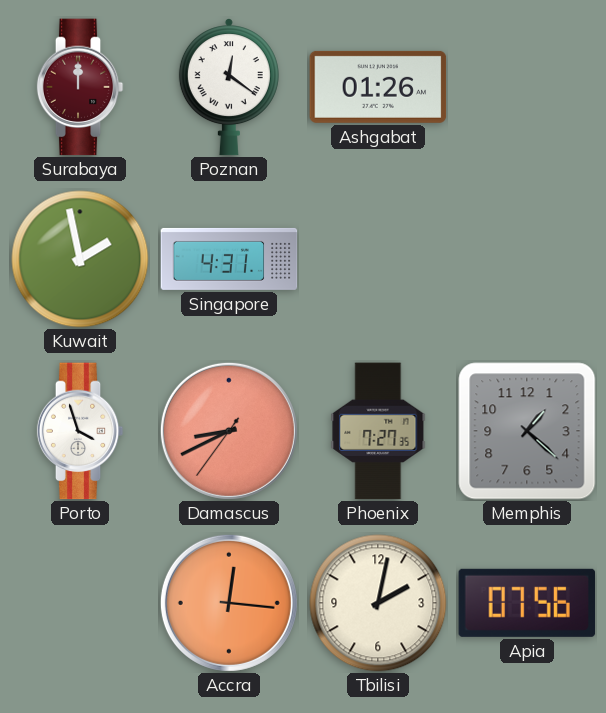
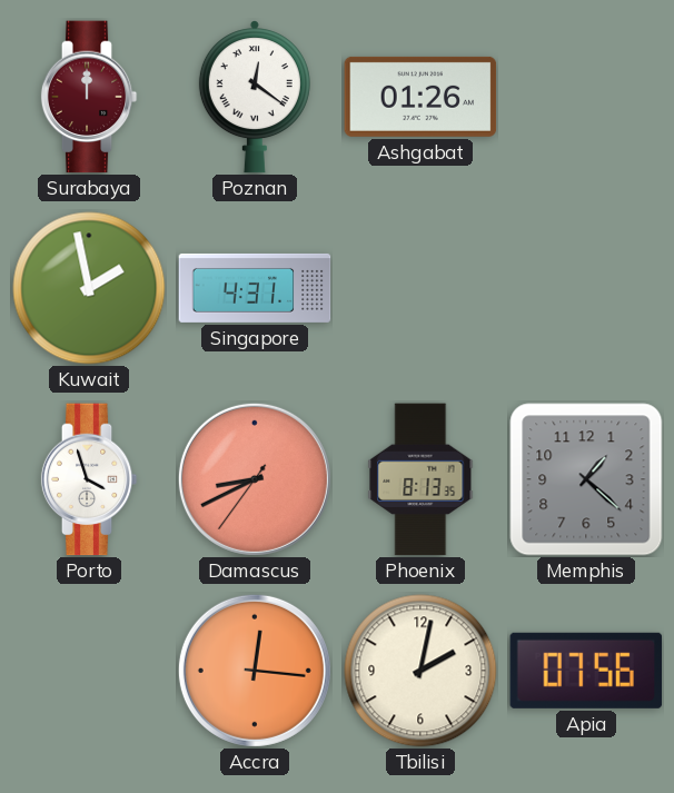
Phoenix: 7:27 -> 8:13
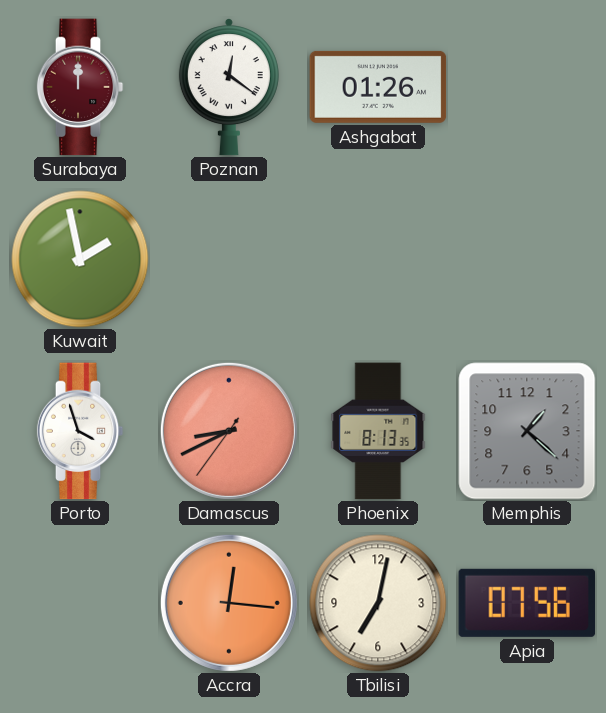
Singapore: 4:31 -> none
Tbilisi: 2:02 -> 7:02
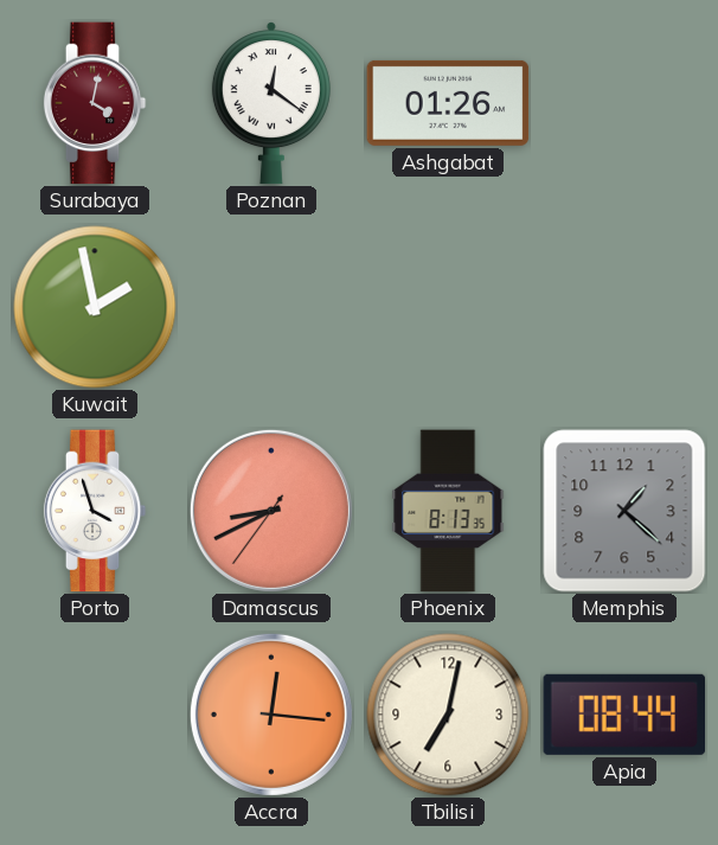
Surabaya: 12:00 -> 4:02
Apia: 07:56 -> 08:44
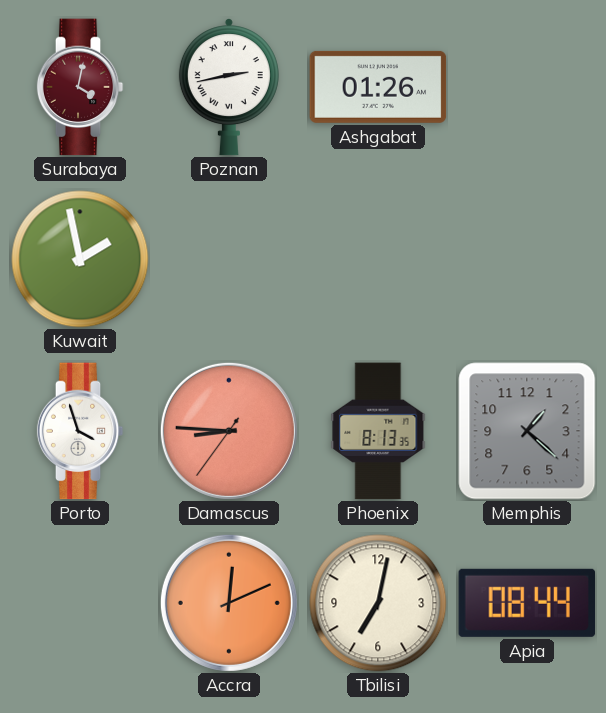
Poznan: 12:21 -> 2:43
Damascus: 8:40 -> 8:45
Accra: 12:16 -> 12:11
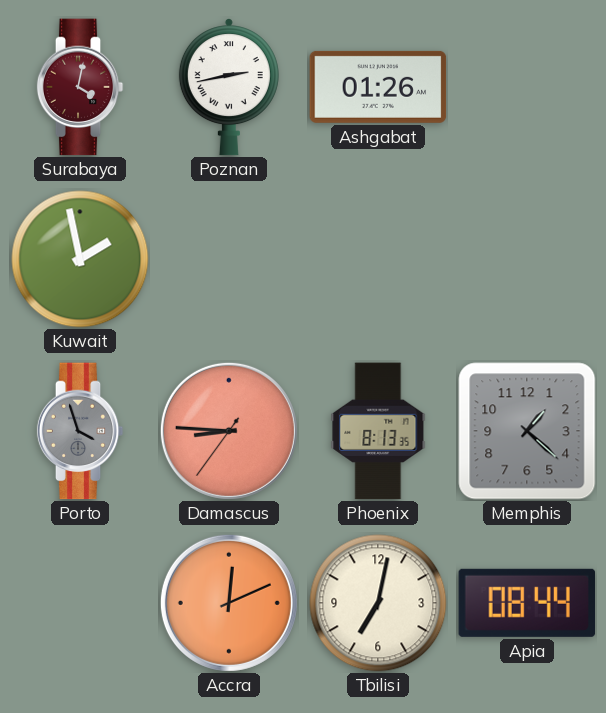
Porto dial: white -> grey
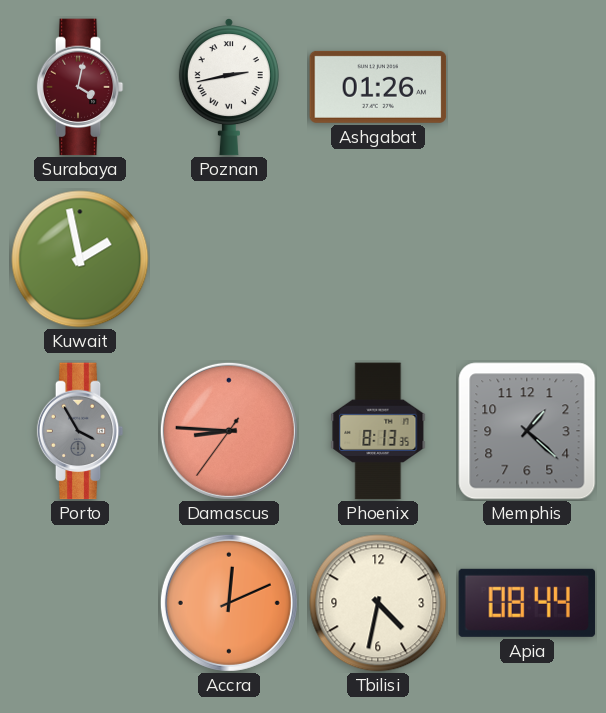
Porto: 3:57 -> 3:55
Tbilisi: 7:02 -> 4:32
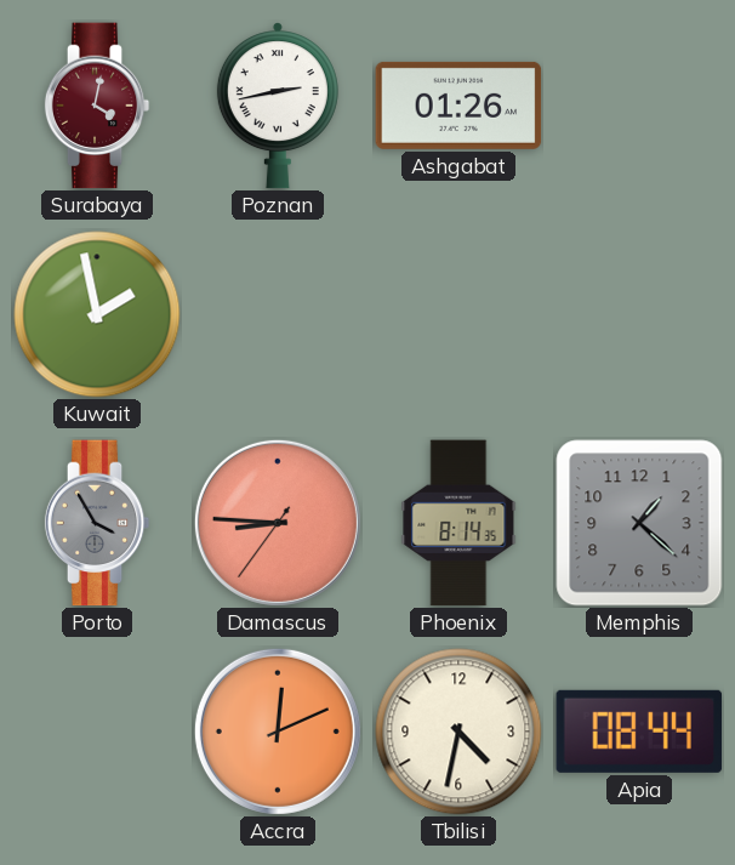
Phoenix: 8:13 -> 8:14
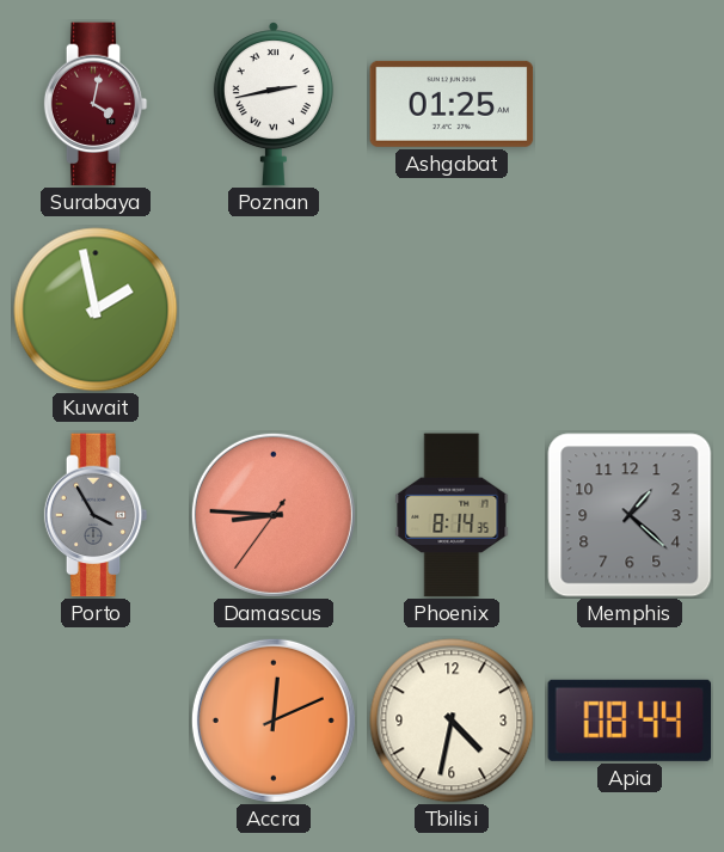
Ashgabat: 01:26 -> 01:25
